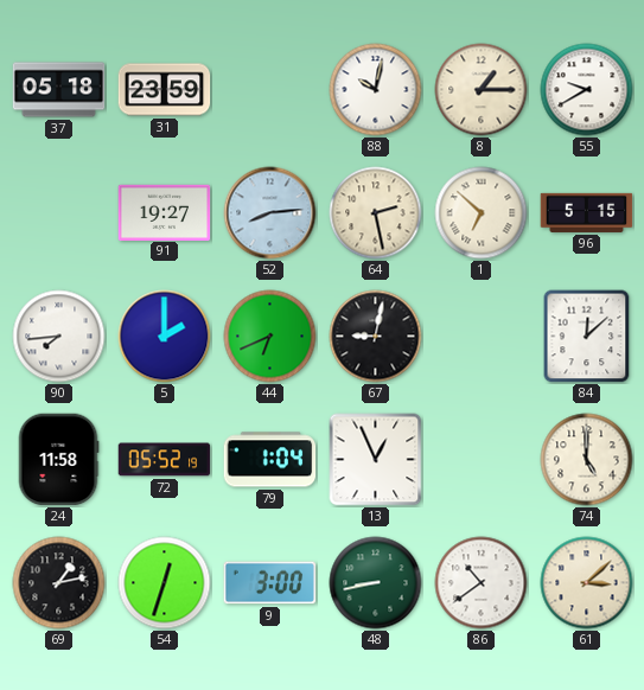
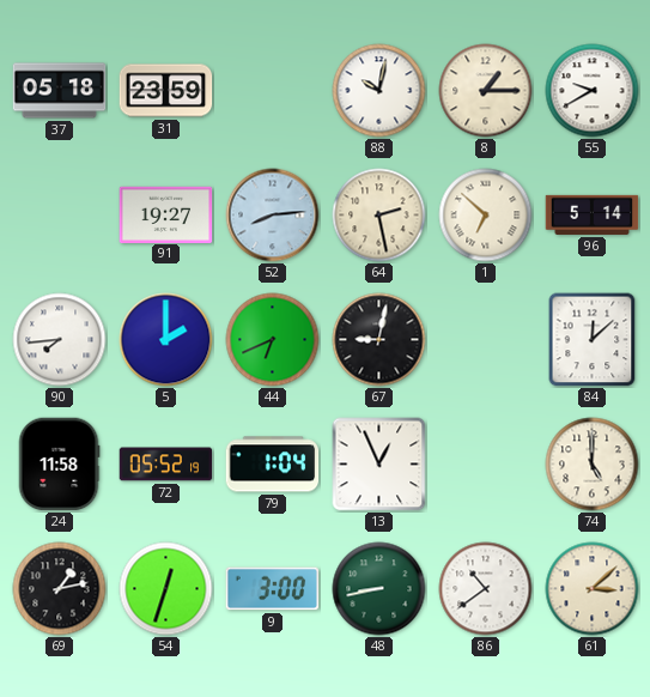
96: 5:15 -> 5:14
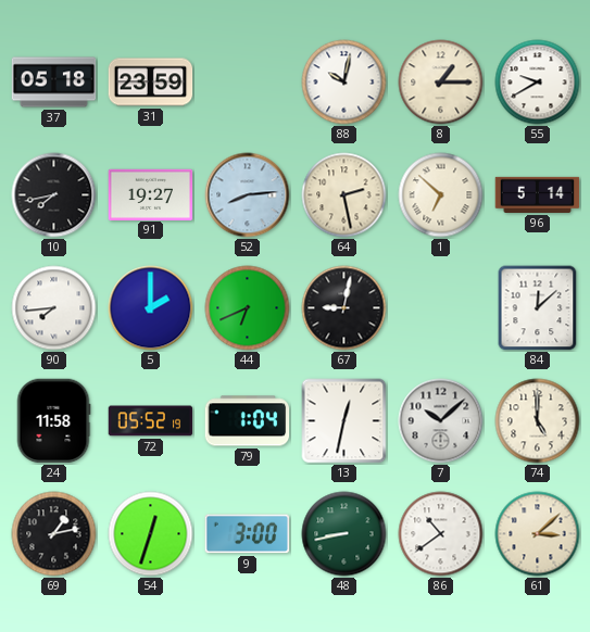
10: none -> 7:43
13: 12:56 -> 12:32
7: none -> 10:08
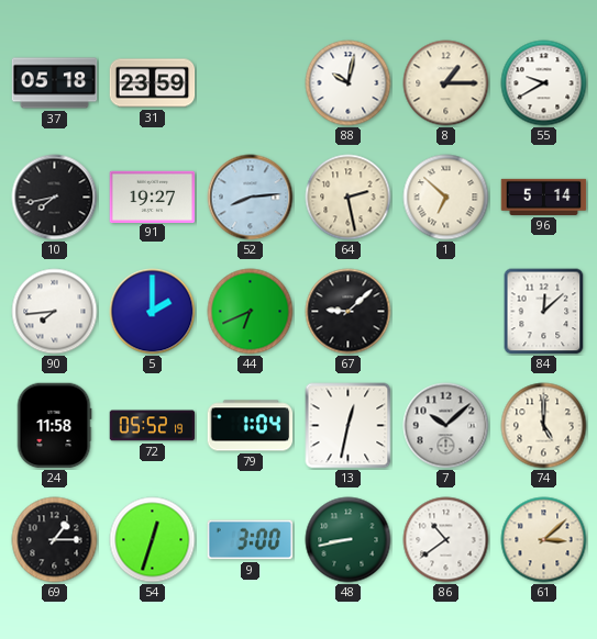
67: 9:02 -> 9:08
69: 1:13 -> 1:15
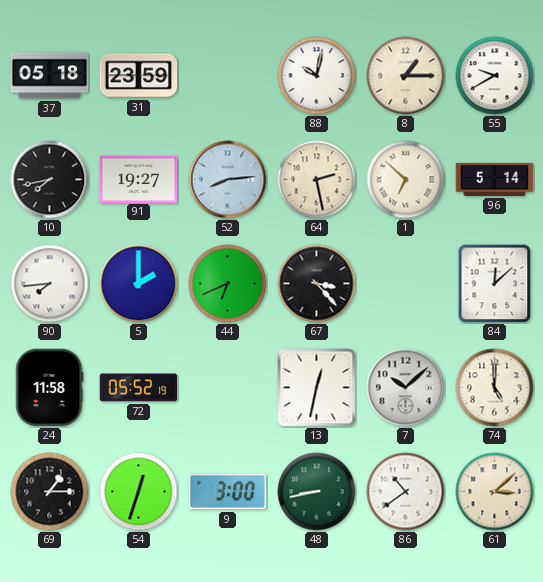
67: 9:08 -> 3:23
79: 1:04 -> none
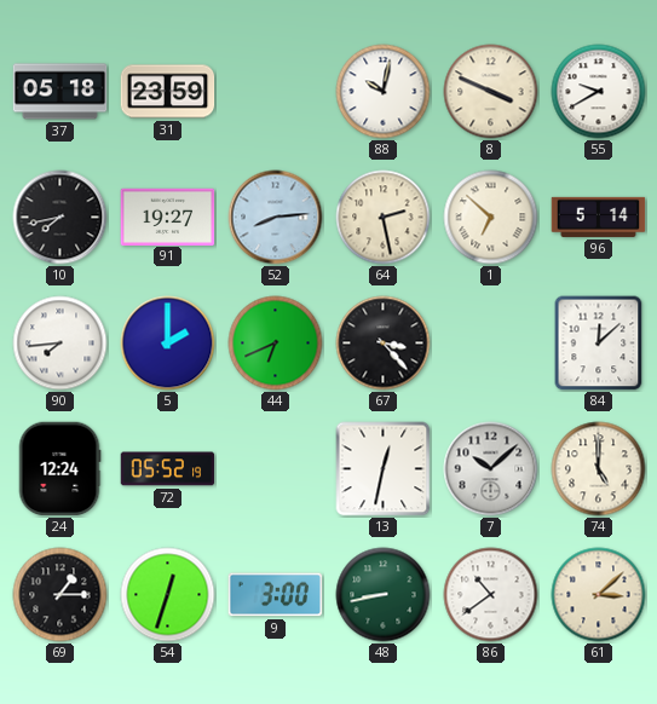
8: 1:15 -> 3:49
24: 11:58 -> 12:24
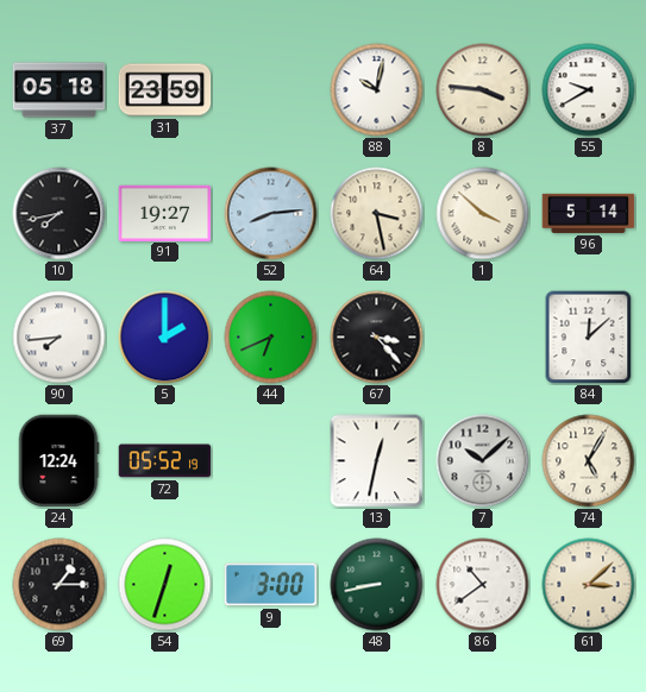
8: 3:49 -> 3:46
64: 2:28 -> 3:28
1: 6:52 -> 3:52
74: 5:00 -> 5:05
